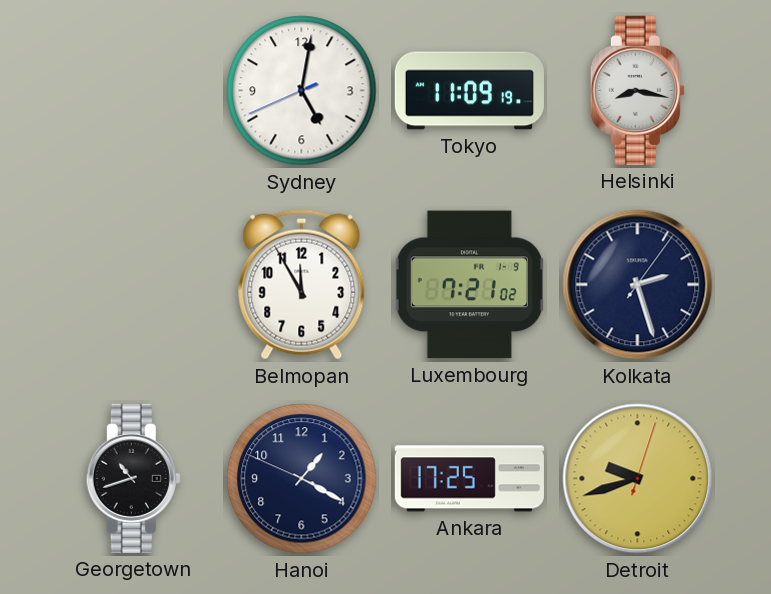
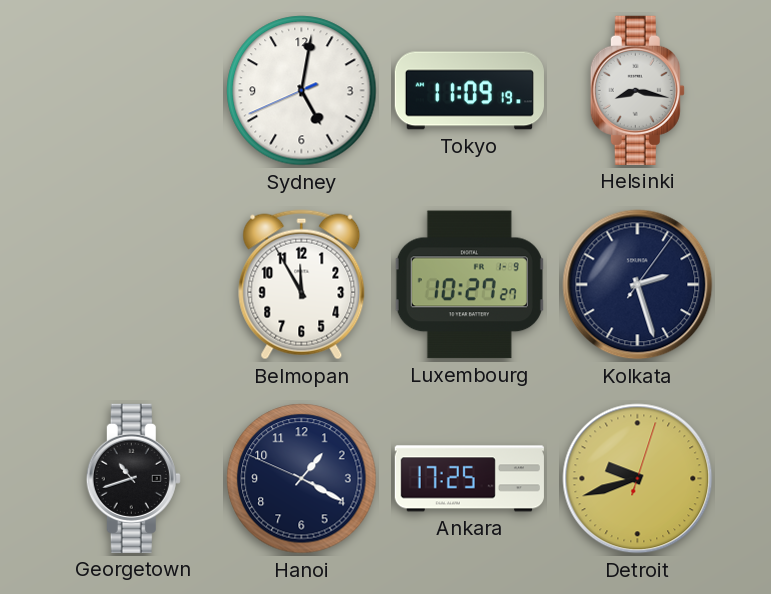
Luxembourg: 7:21 -> 10:27
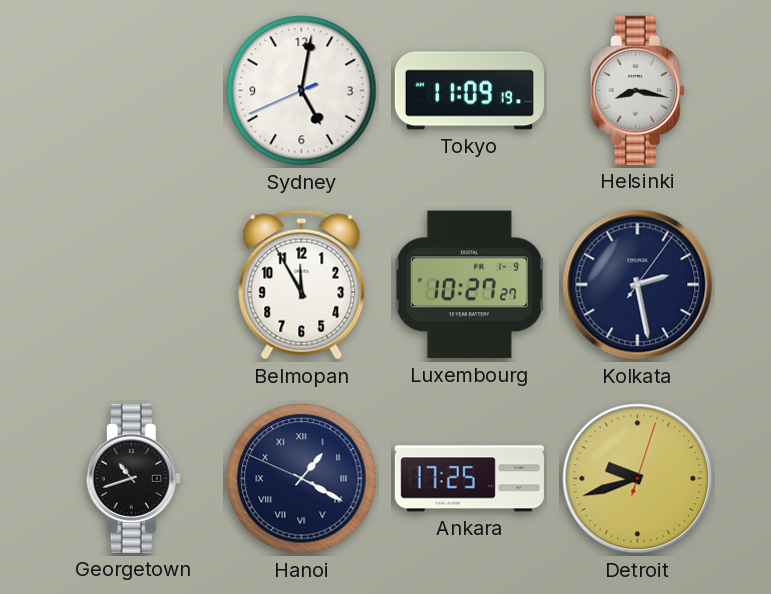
Kolkata: 2:27 -> 2:28
Hanoi numerals: Arabic -> Roman
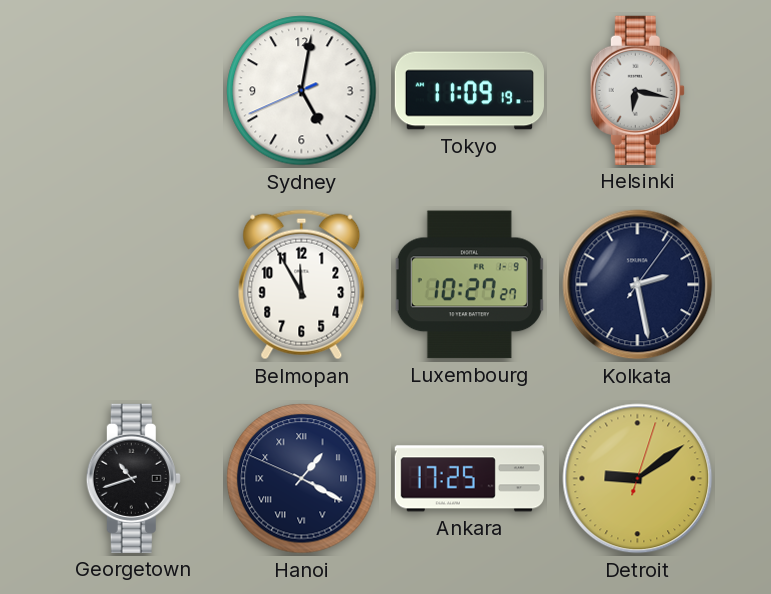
Helsinki: 8:17 -> 6:17
Detroit: 9:42 -> 9:09
